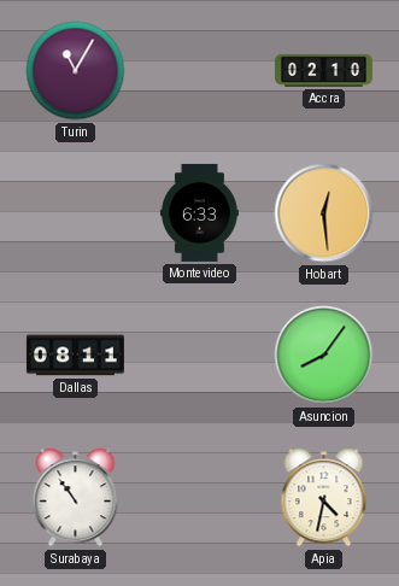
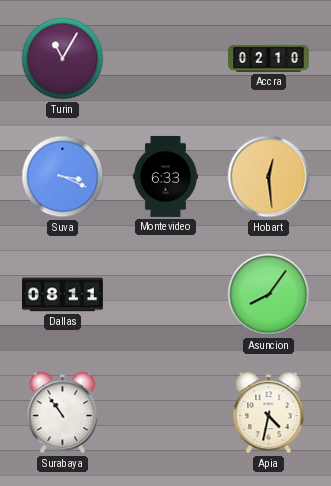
Suva: none -> 3:19
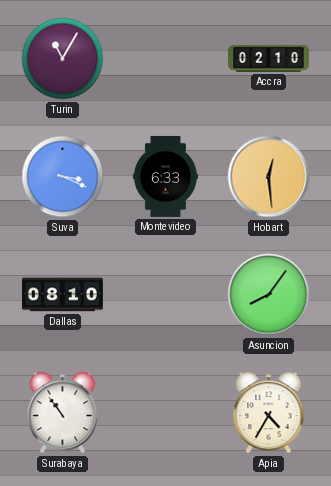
Dallas: 08:11 -> 08:10
Apia: 4:32 -> 4:35
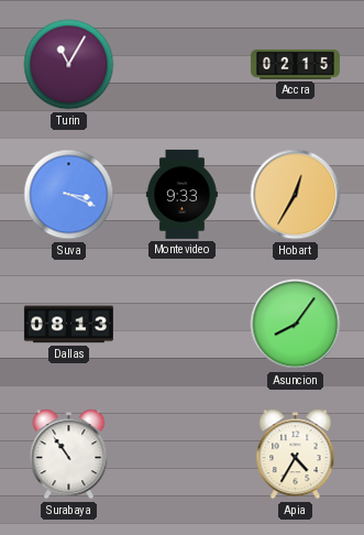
Accra: 02:10 -> 02:15
Montevideo: 6:33 -> 9:33
Hobart: 12:29 -> 12:35
Dallas: 08:10 -> 08:13
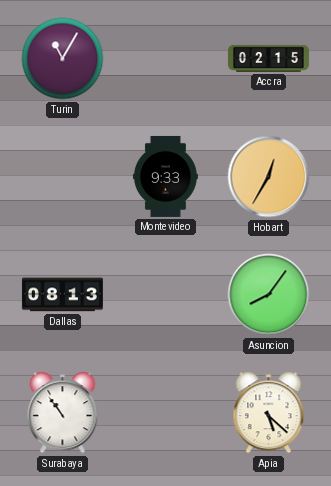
Suva: 3:19 -> none
Apia: 4:35 -> 5:22
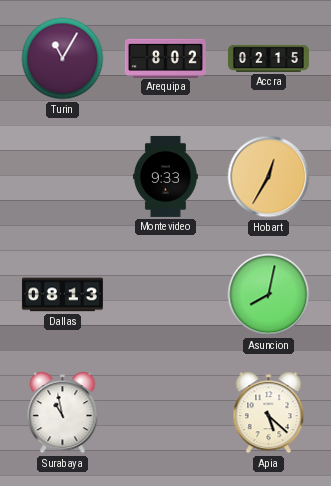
Arequipa: none -> 8:02
Asuncion: 8:06 -> 8:02
Surabaya: 10:54 -> 10:58
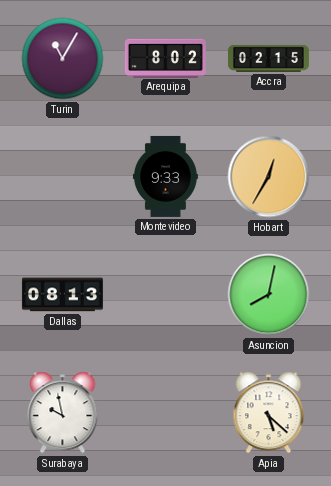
Surabaya: 10:58 -> 9:58
